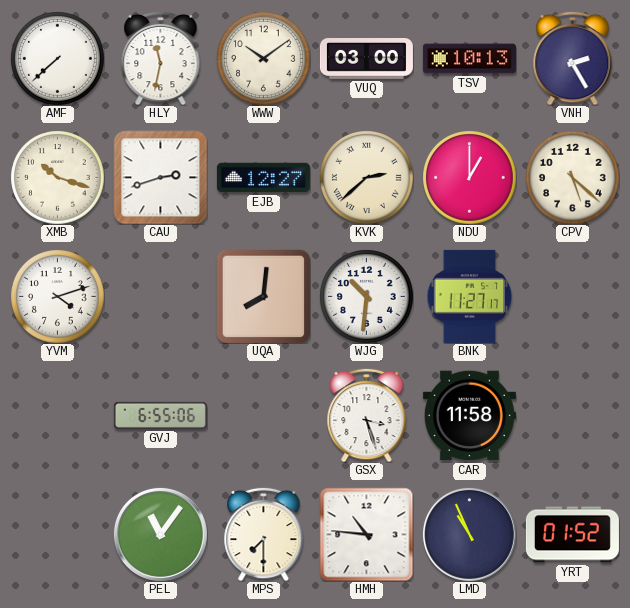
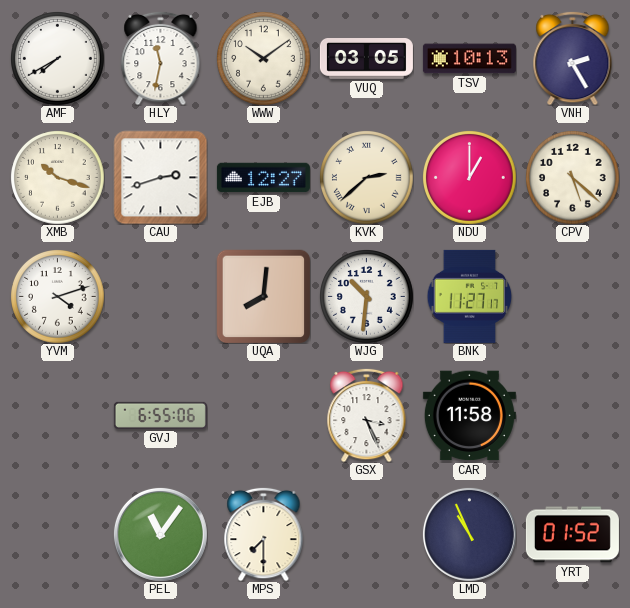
AMF: 7:38 -> 7:40
VUQ: 03:00 -> 03:05
GSX: 3:27 -> 3:26
HMH: 10:46 -> none
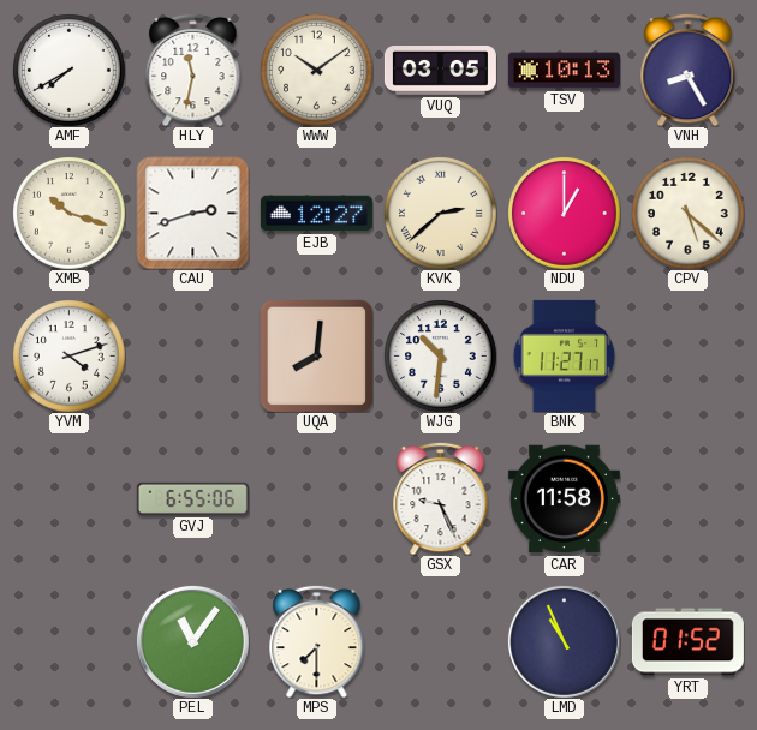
VNH: 2:25 -> 8:25
GSX: 3:26 -> 9:26
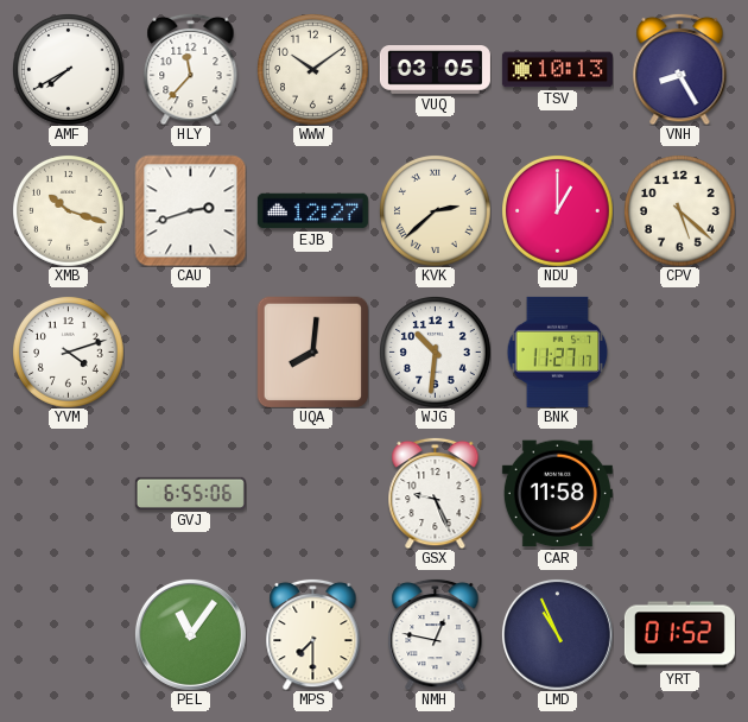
HLY: 11:32 -> 11:37
NMH: none -> 12:47
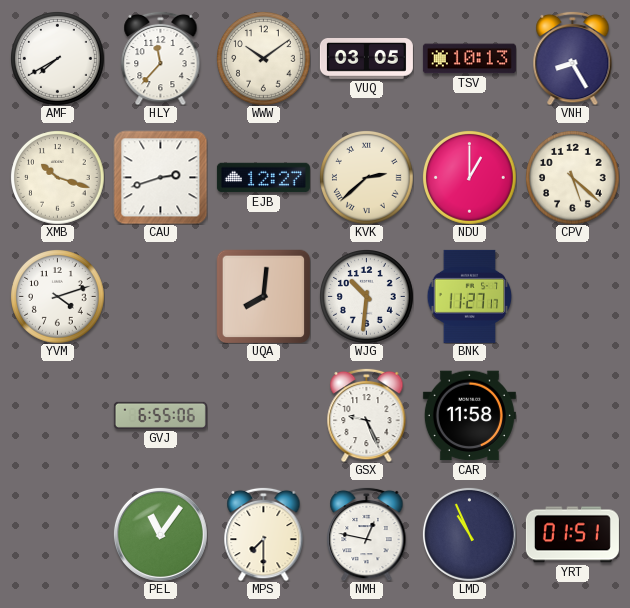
YRT: 01:52 -> 01:51
